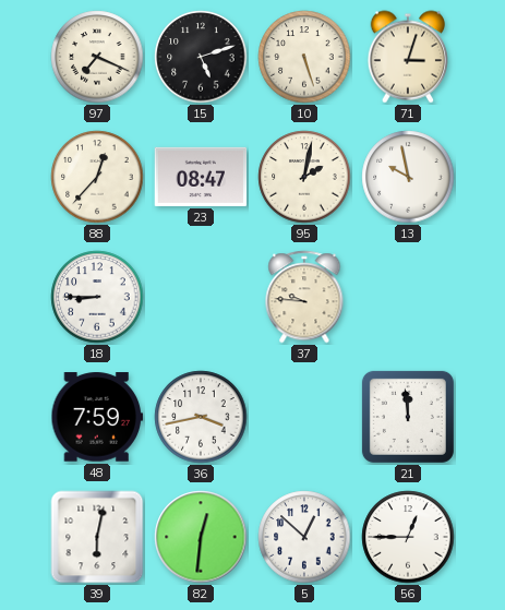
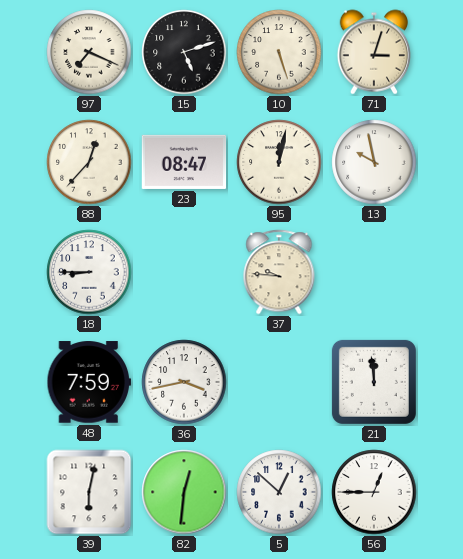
95: 2:02 -> 12:02
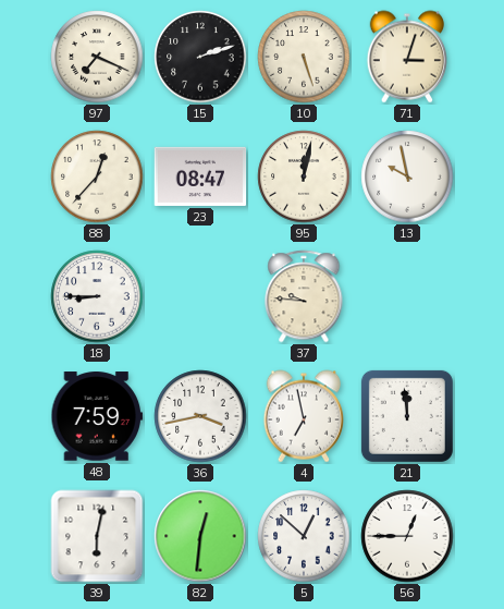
15: 5:12 -> 2:12
4: none -> 6:58
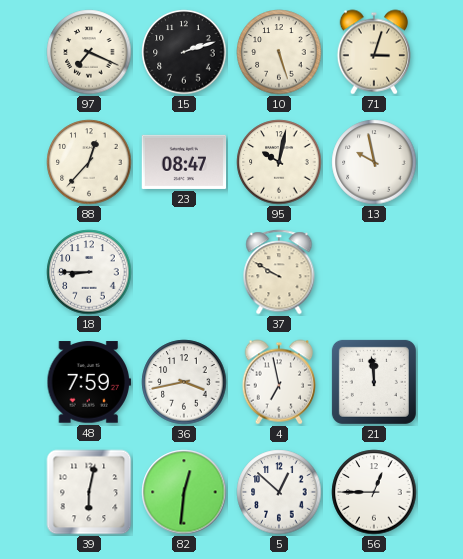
95: 12:02 -> 10:02
37: 9:46 -> 9:50
